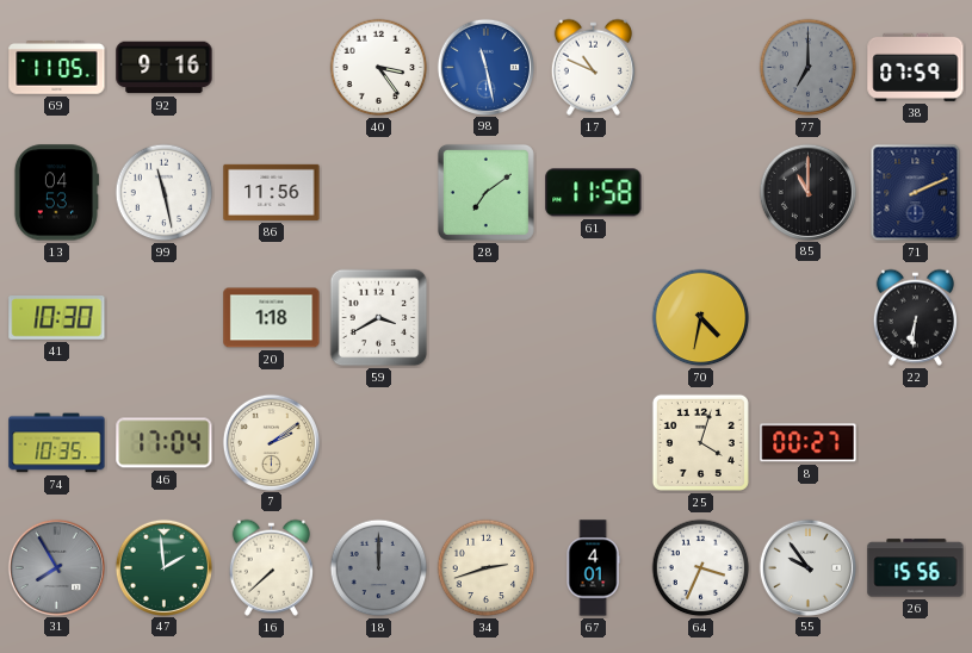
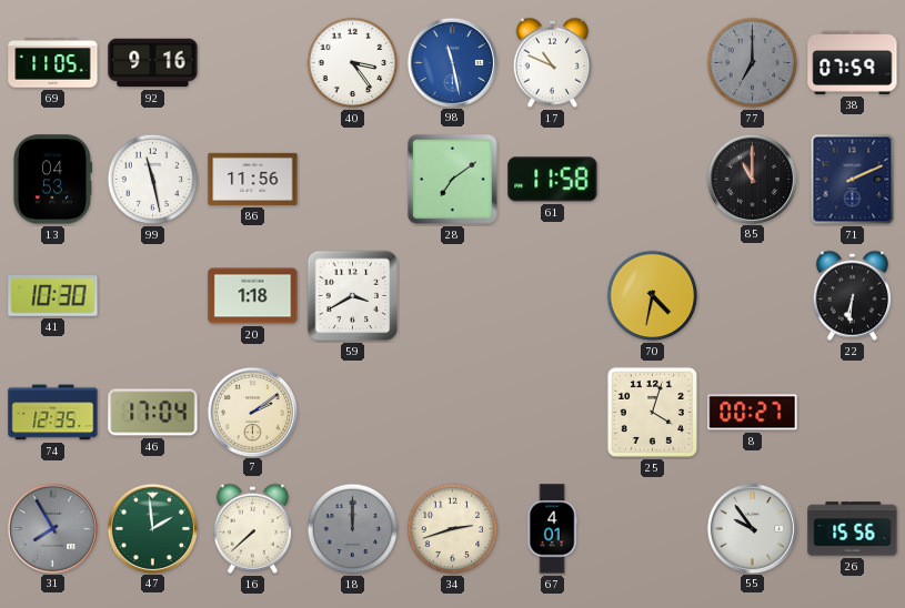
74: 10:35 -> 12:35
64: 3:34 -> none
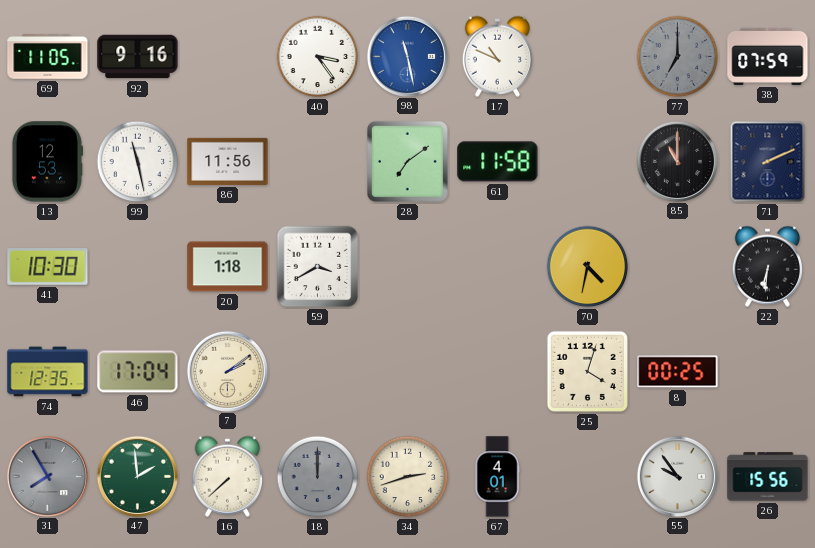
13: 04:53 -> 12:53
8: 00:27 -> 00:25
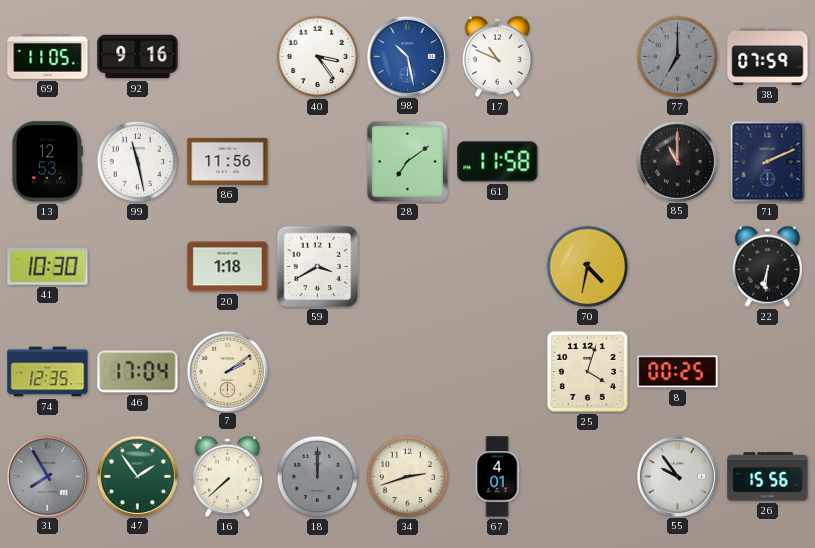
98: 11:28 -> 10:28
47: 1:59 -> 1:54
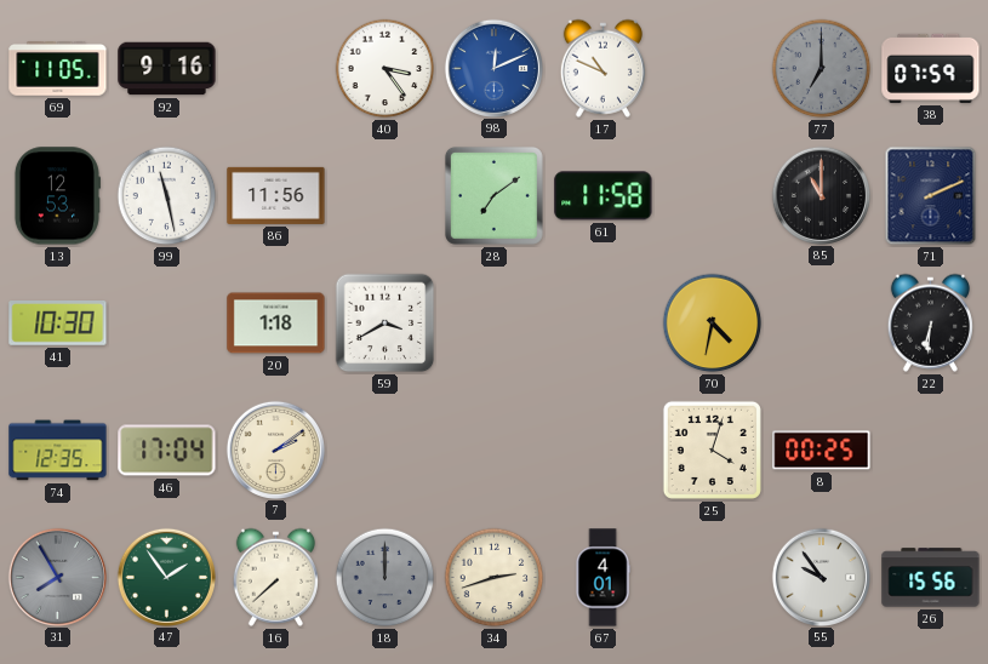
98: 10:28 -> 12:11
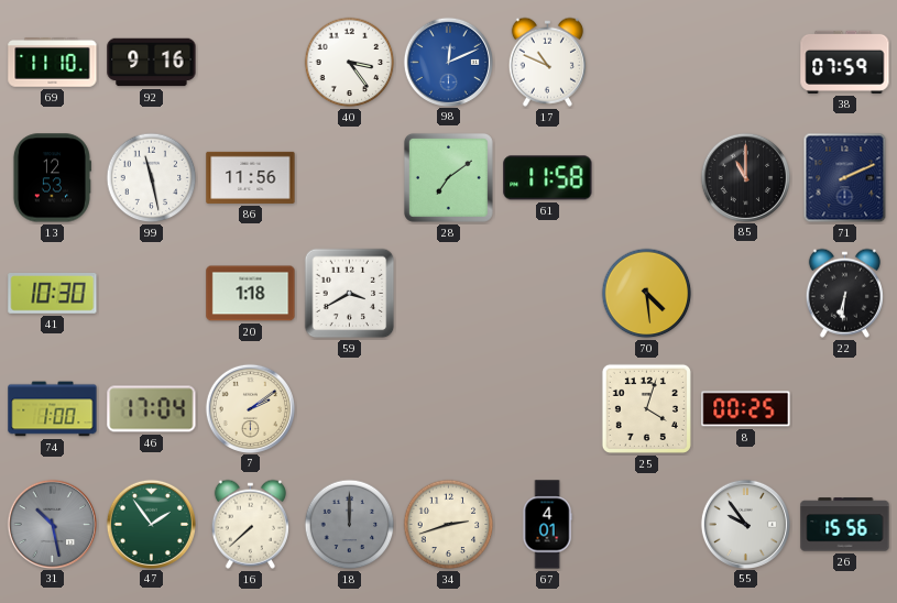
69: 11:05 -> 11:10
77: 7:00 -> none
70: 4:32 -> 4:29
74: 12:35 -> 1:00
31: 7:55 -> 10:28
